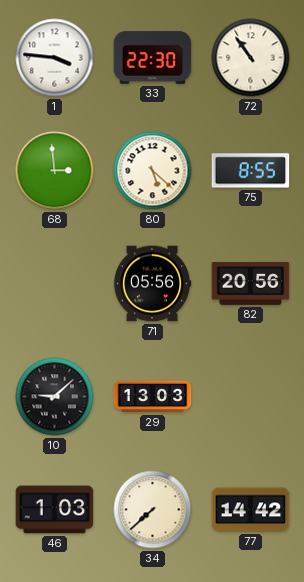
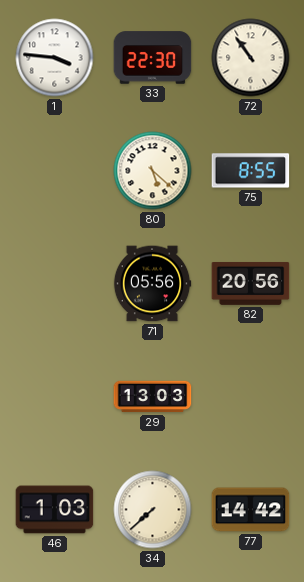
68: 2:59 -> none
10: 9:08 -> none
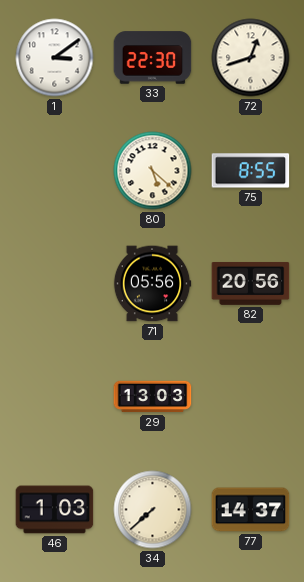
1: 3:46 -> 3:09
72: 10:54 -> 12:42
77: 14:42 -> 14:37
